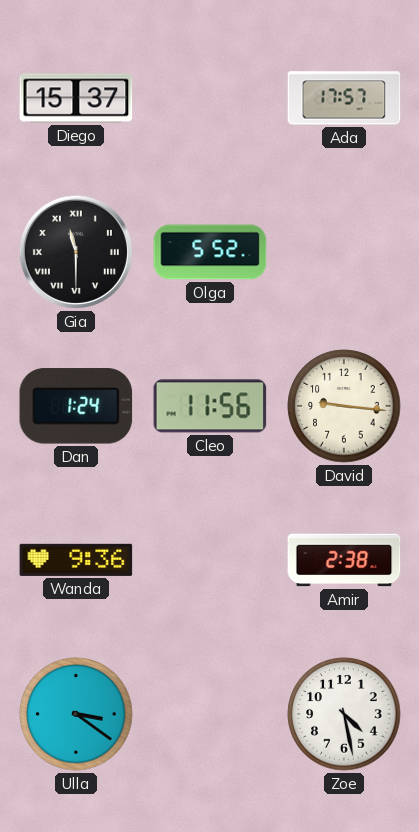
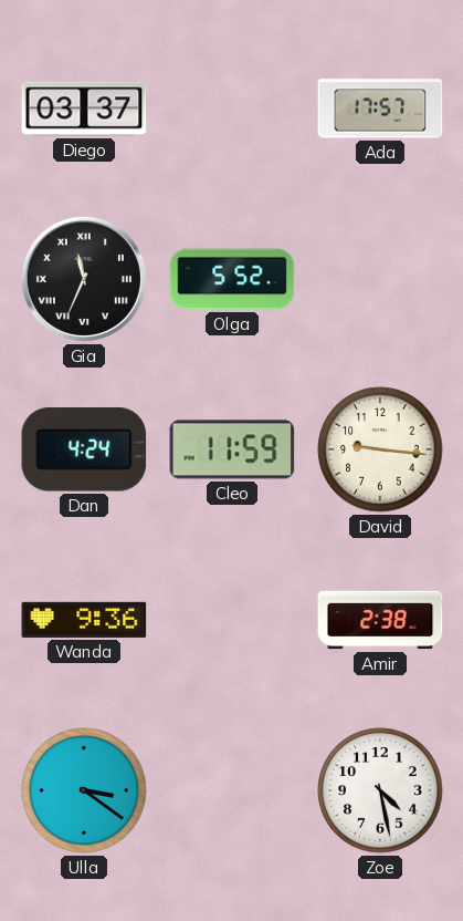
Diego: 15:37 -> 03:37
Gia: 11:30 -> 11:34
Dan: 1:24 -> 4:24
Cleo: 11:56 -> 11:59
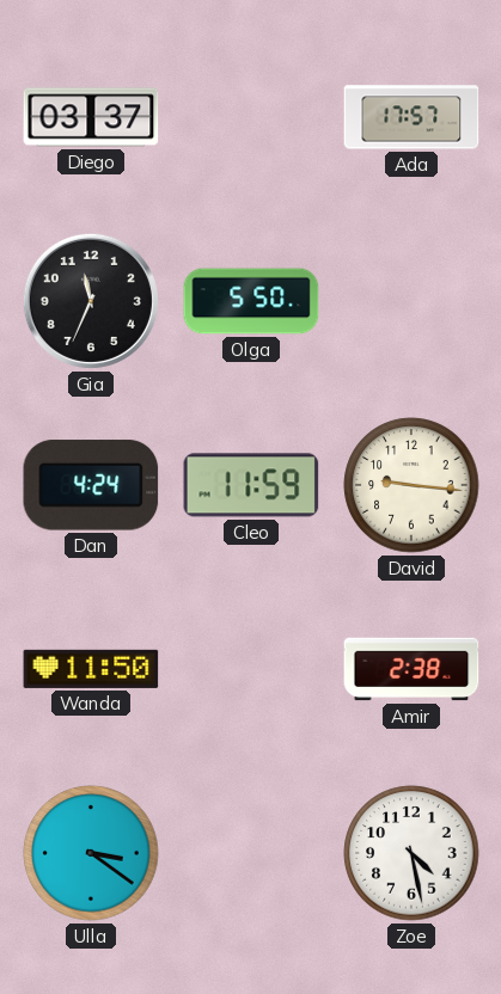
Gia numerals: Roman -> Arabic
Olga: 5:52 -> 5:50
Wanda: 9:36 -> 11:50
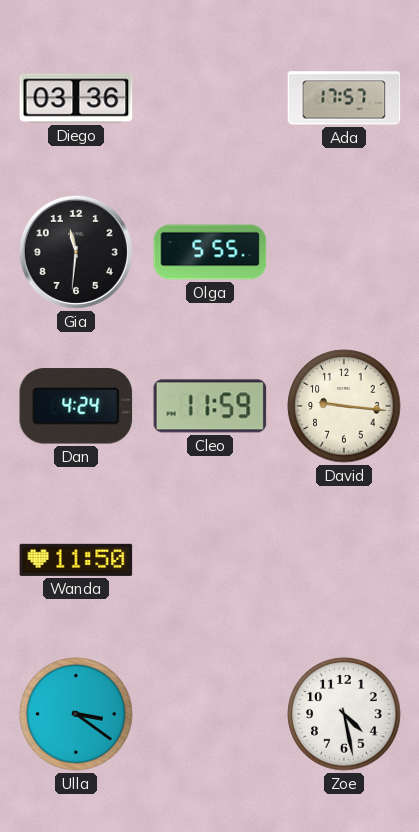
Diego: 03:37 -> 03:36
Gia: 11:34 -> 11:31
Olga: 5:50 -> 5:55
Amir: 2:38 -> none
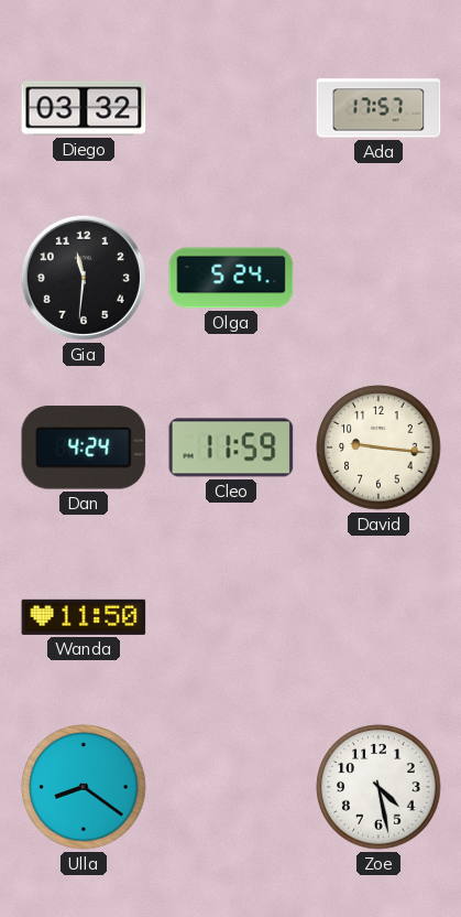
Diego: 03:36 -> 03:32
Olga: 5:55 -> 5:24
Ulla: 3:21 -> 8:21
